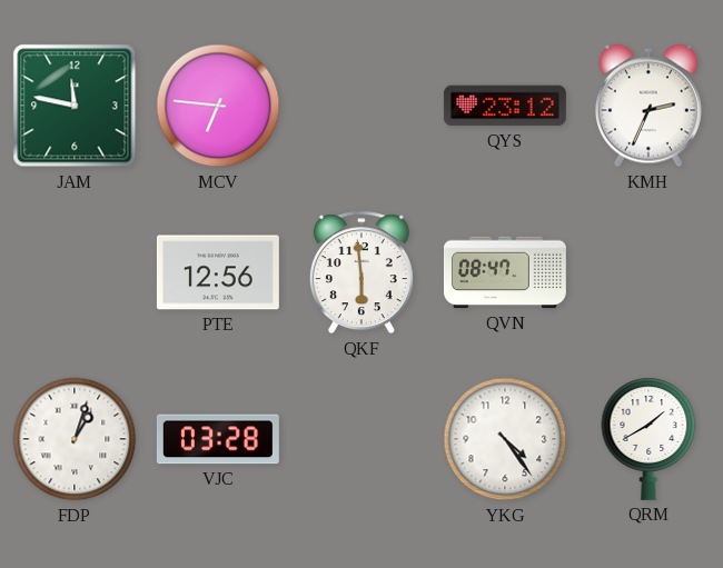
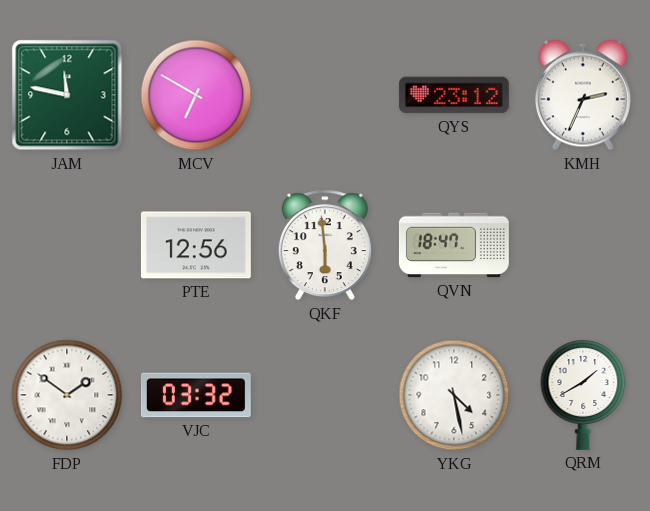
MCV: 6:46 -> 6:50
QVN: 08:47 -> 18:47
FDP: 1:03 -> 1:51
VJC: 03:28 -> 03:32
YKG: 4:24 -> 4:28
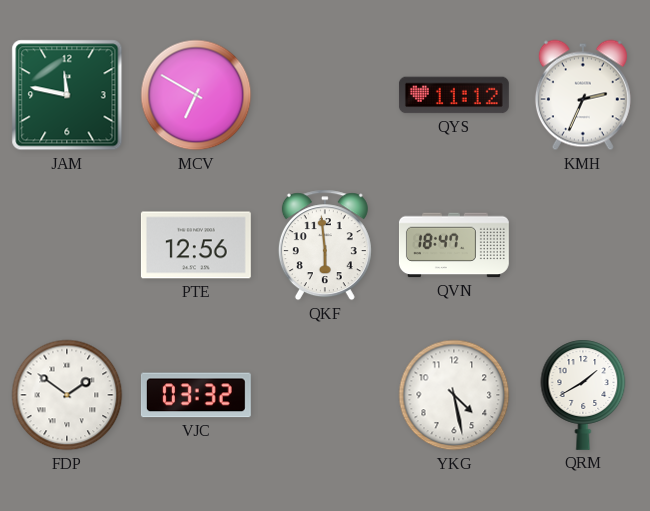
QYS: 23:12 -> 11:12
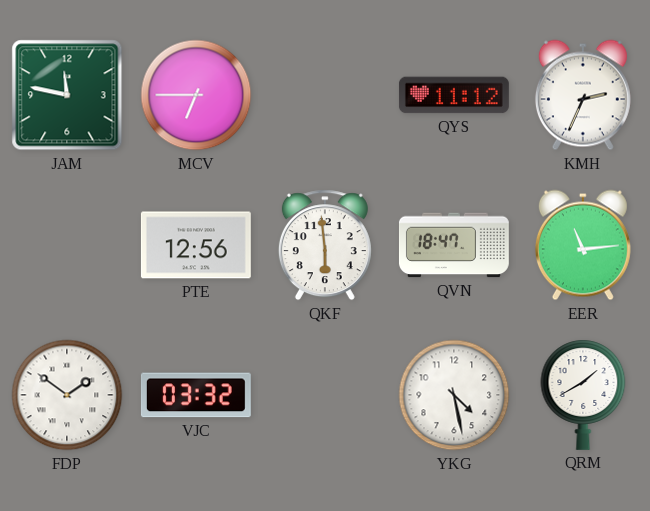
MCV: 6:50 -> 6:45
EER: none -> 11:14
